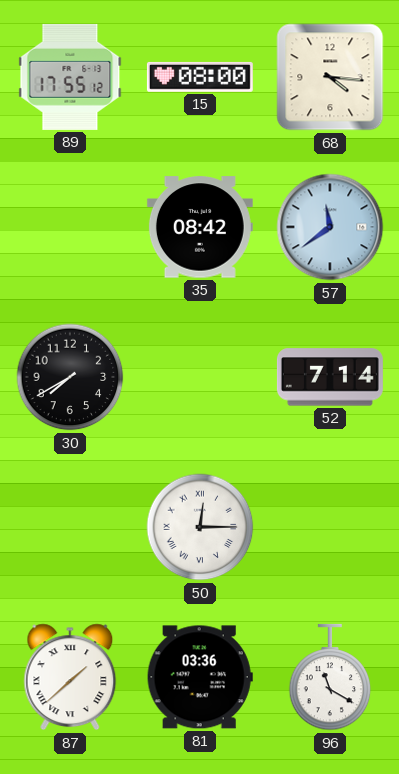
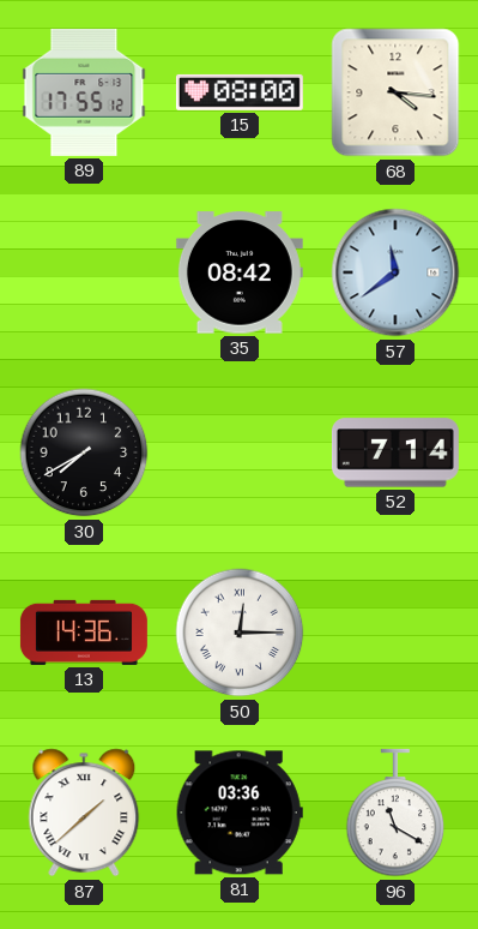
13: none -> 14:36
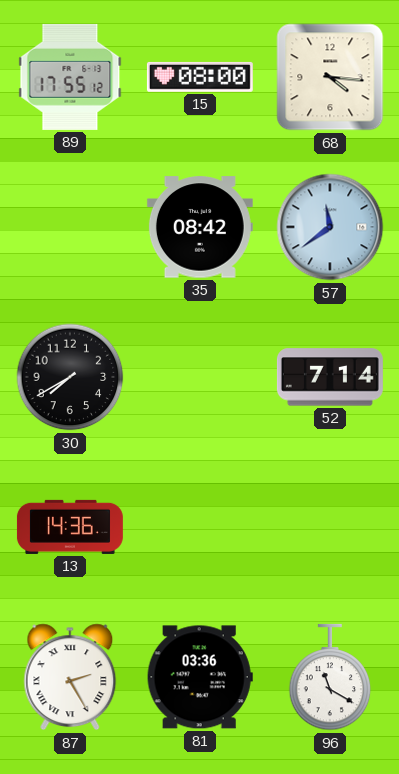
50: 12:15 -> none
87: 1:38 -> 2:25
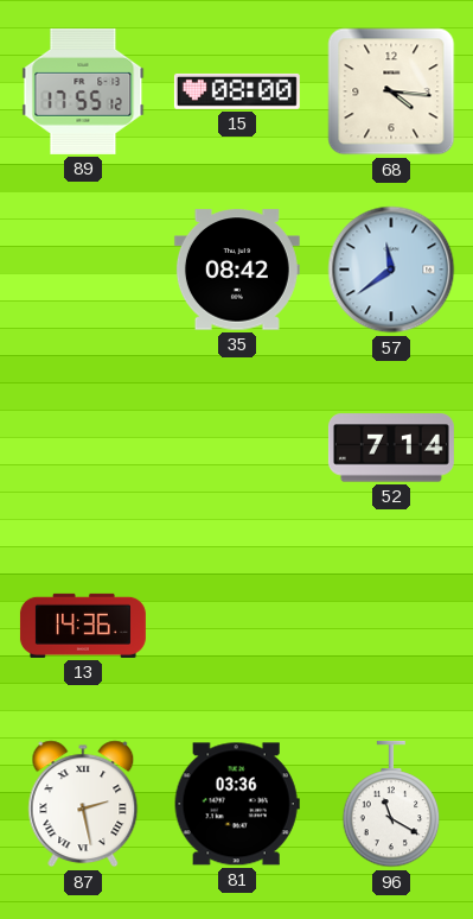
30: 7:40 -> none
87: 2:25 -> 2:28
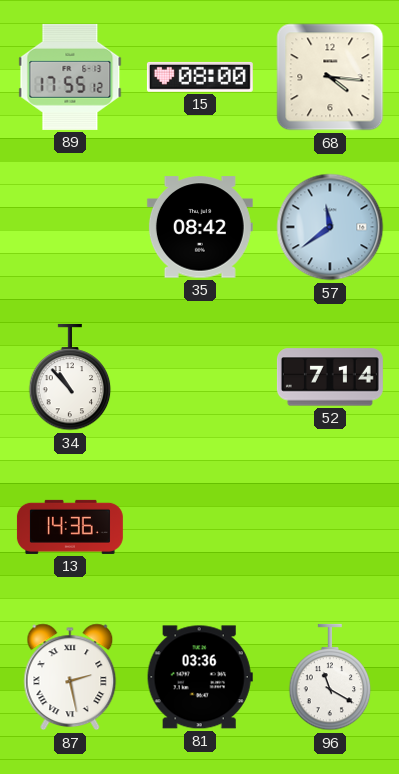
34: none -> 10:53
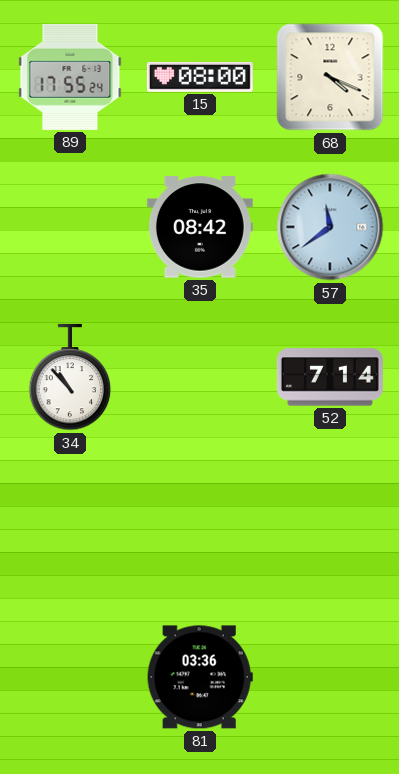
89: 17:55:12 -> 17:55:24
68: 4:16 -> 4:19
13: 14:36 -> none
87: 2:28 -> none
96: 11:20 -> none
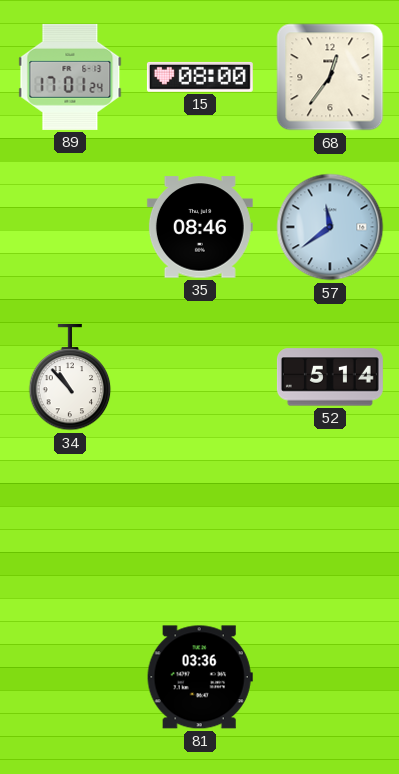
89: 17:55 -> 17:01
68: 4:19 -> 12:36
35: 08:42 -> 08:46
52: 7:14 -> 5:14
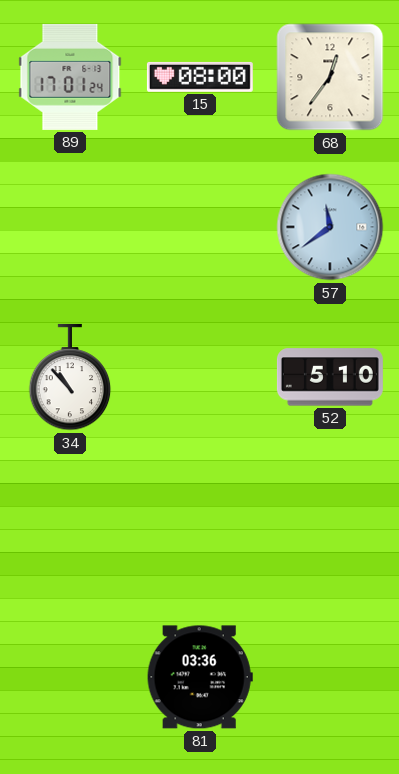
35: 08:46 -> none
52: 5:14 -> 5:10
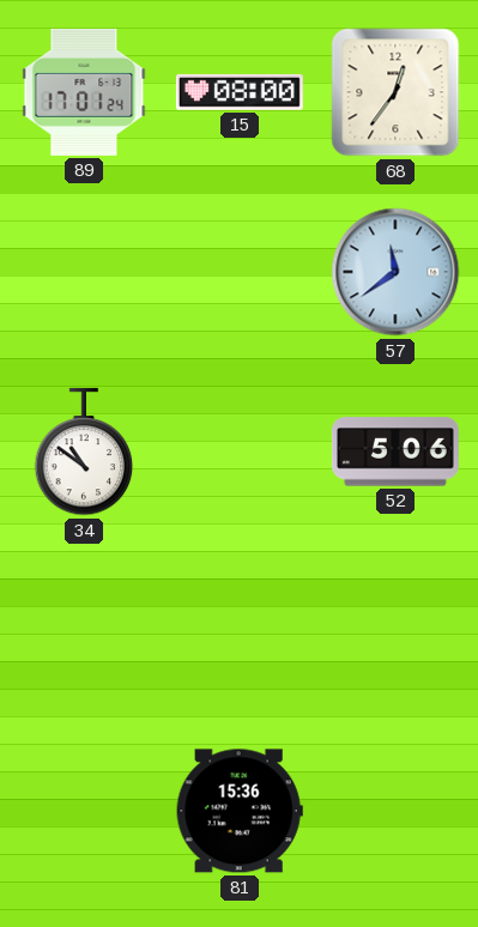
34: 10:53 -> 10:51
52: 5:10 -> 5:06
81: 03:36 -> 15:36
